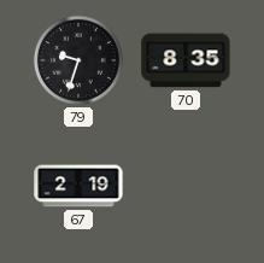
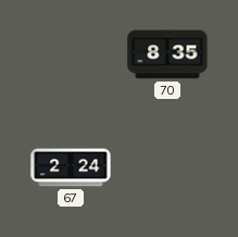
79: 9:33 -> none
67: 2:19 -> 2:24
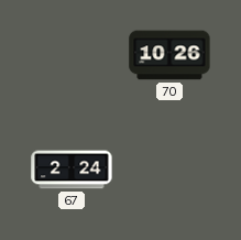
70: 8:35 -> 10:26
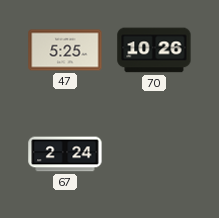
47: none -> 5:25
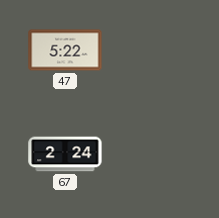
47: 5:25 -> 5:22
70: 10:26 -> none
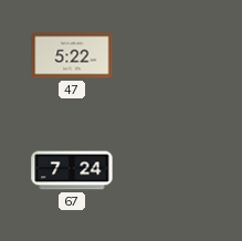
67: 2:24 -> 7:24
